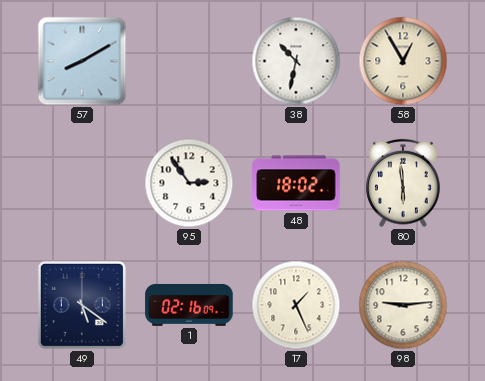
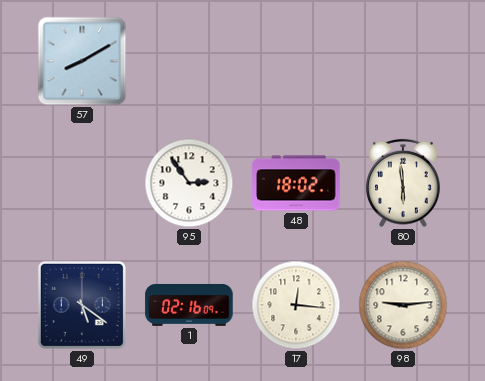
38: 10:32 -> none
58: 12:55 -> none
17: 1:26 -> 12:16
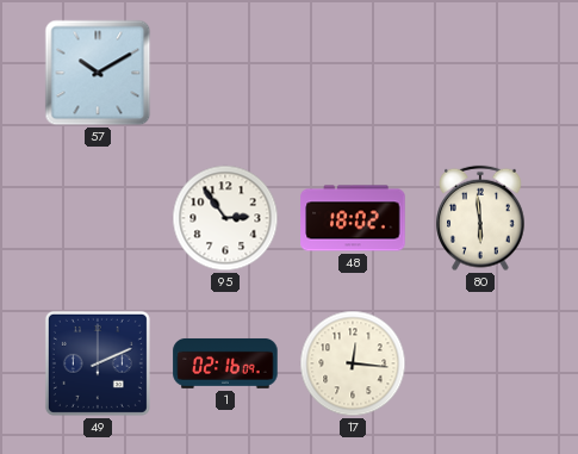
57: 8:10 -> 10:10
49: 5:21 -> 2:11
98: 9:14 -> none
